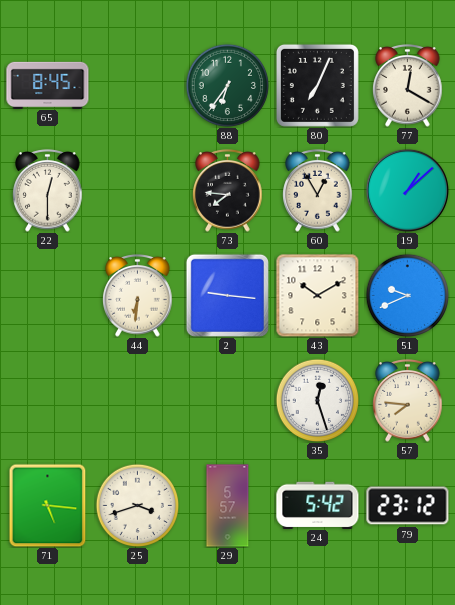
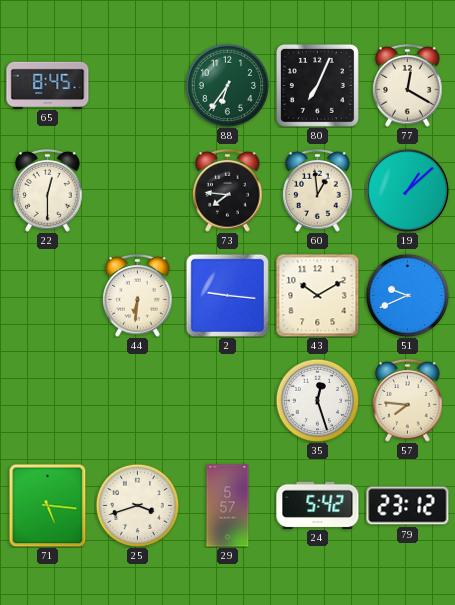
60: 12:55 -> 12:59
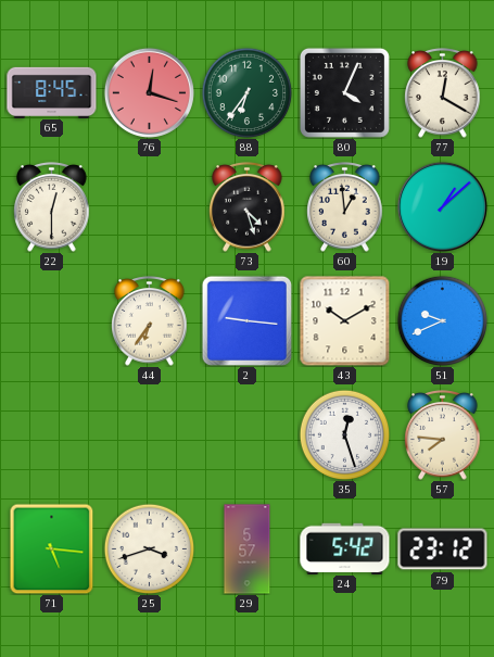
76: none -> 12:18
80: 7:04 -> 4:04
73: 7:46 -> 4:27
44: 6:31 -> 6:36
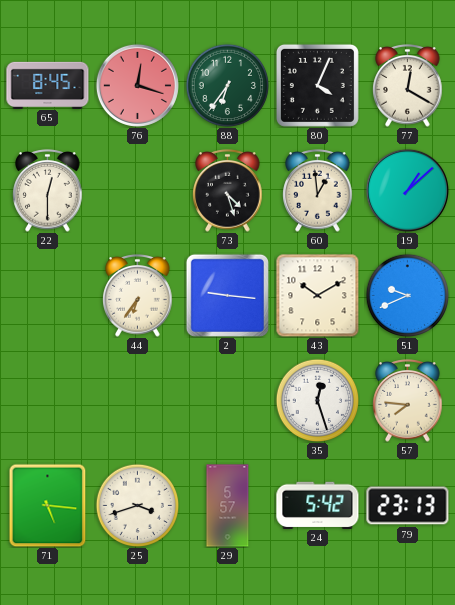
79: 23:12 -> 23:13
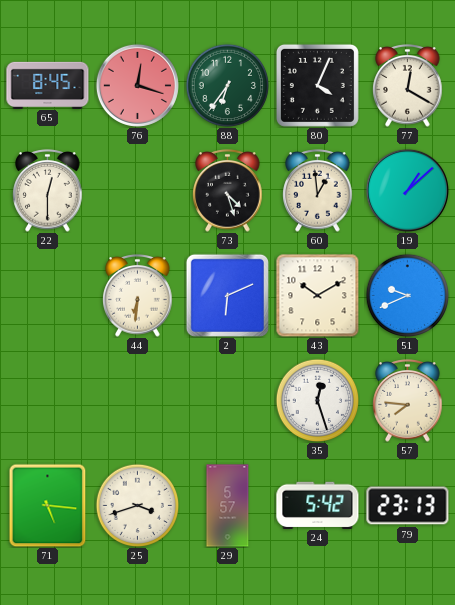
44: 6:36 -> 6:31
2: 9:16 -> 6:11
